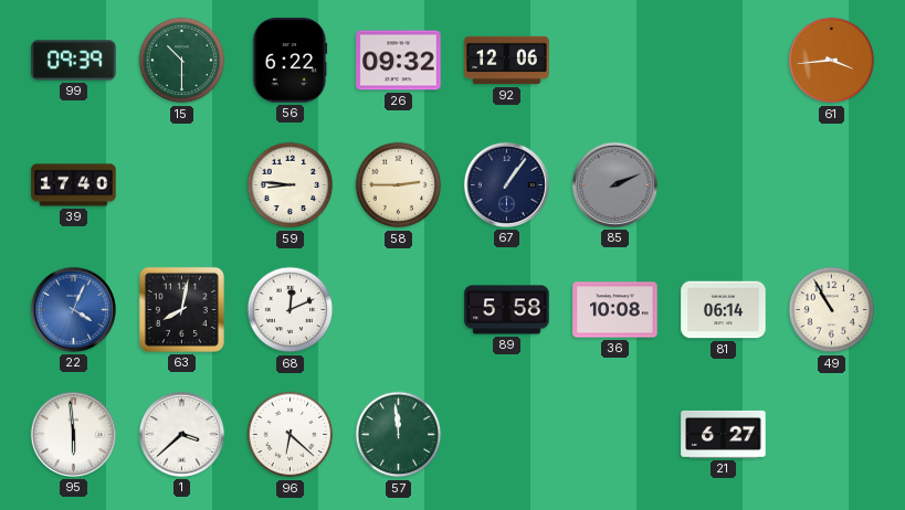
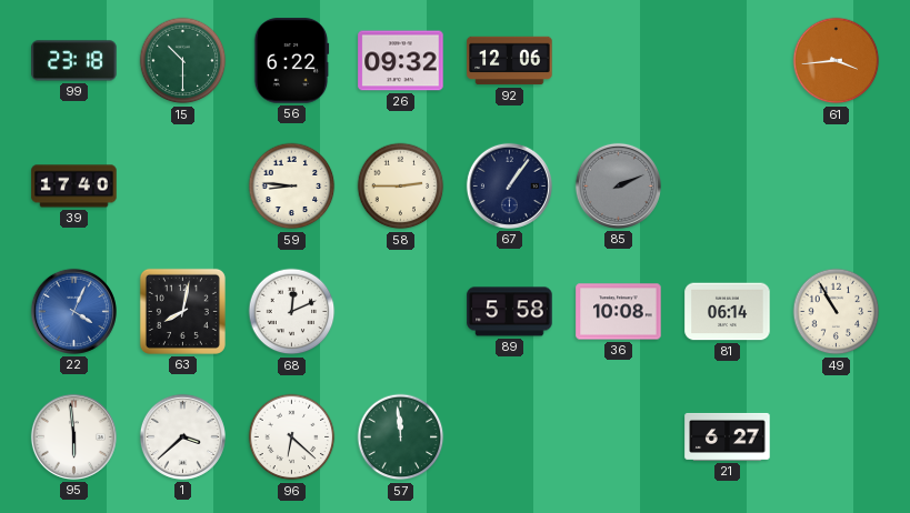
99: 09:39 -> 23:18
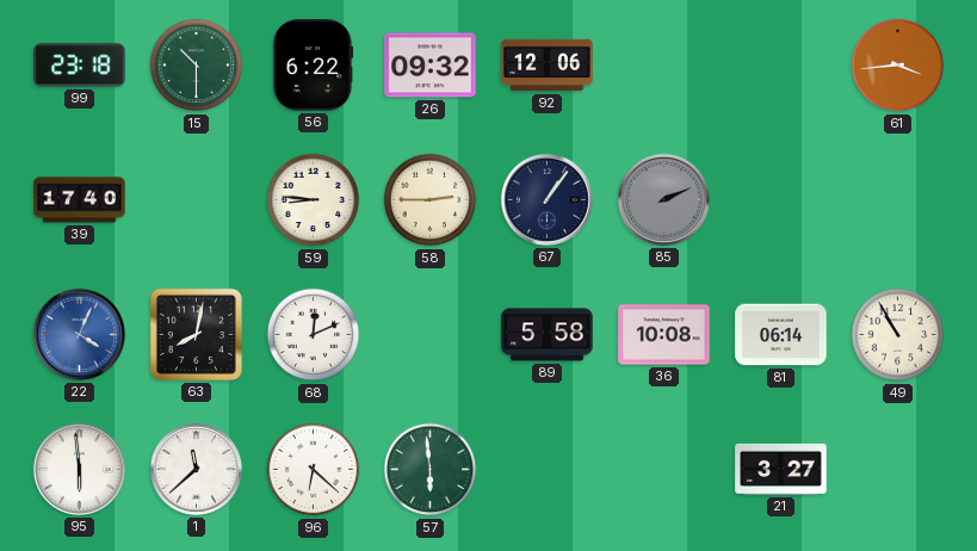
1: 3:38 -> 11:38
57: 11:59 -> 5:59
21: 6:27 -> 3:27
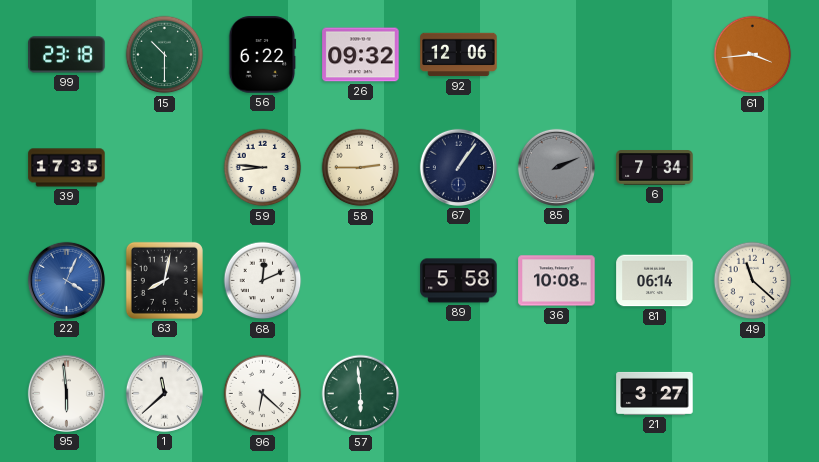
39: 17:40 -> 17:35
6: none -> 7:34
49: 10:55 -> 11:22
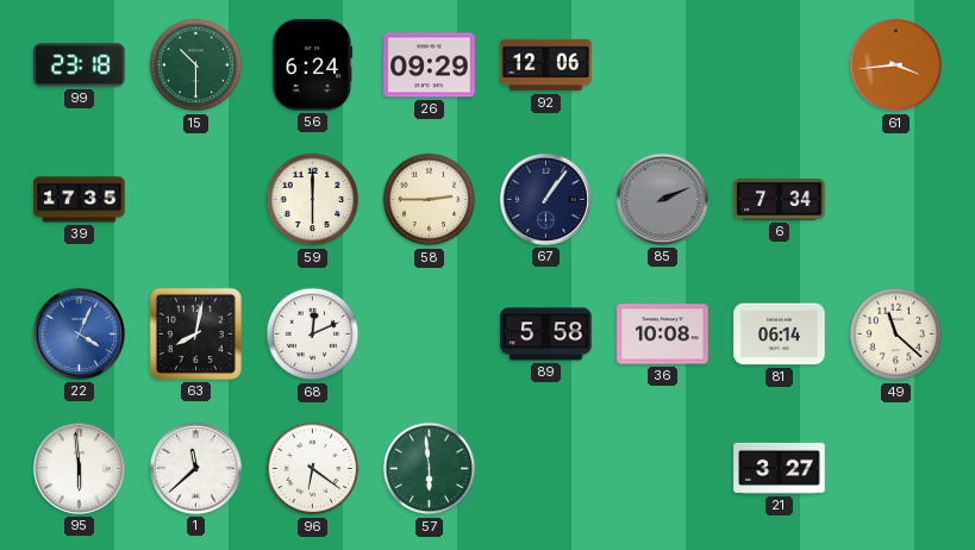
56: 6:22 -> 6:24
26: 09:32 -> 09:29
59: 8:46 -> 6:00
96: 6:22 -> 6:21
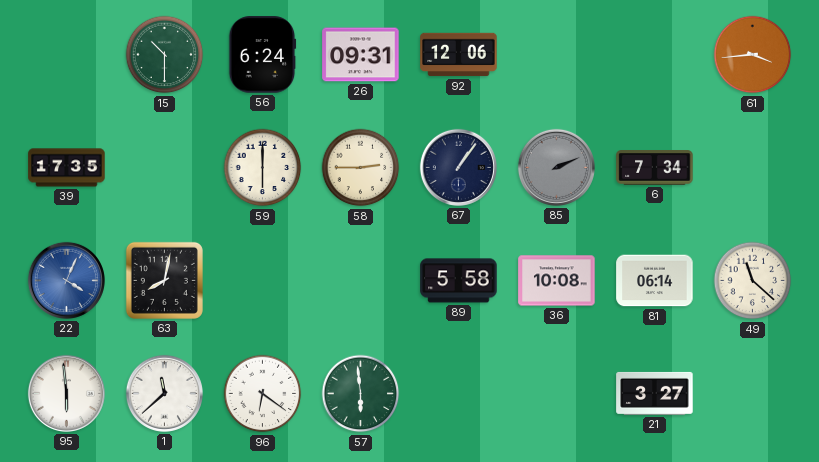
99: 23:18 -> none
26: 09:29 -> 09:31
68: 12:11 -> none
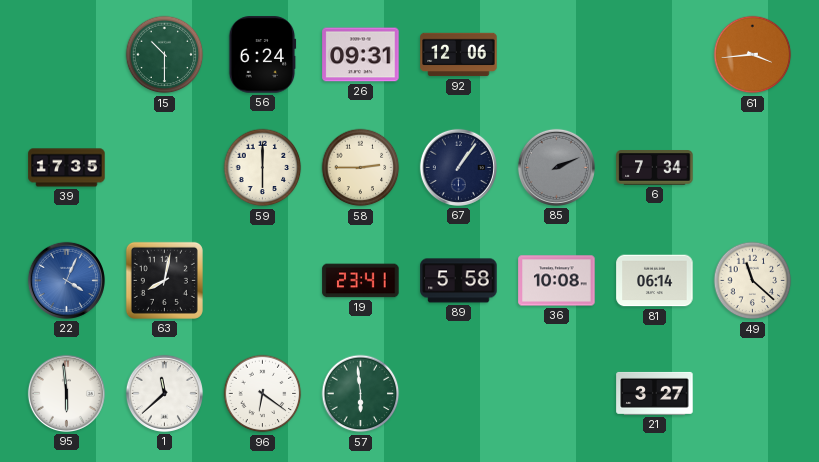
19: none -> 23:41
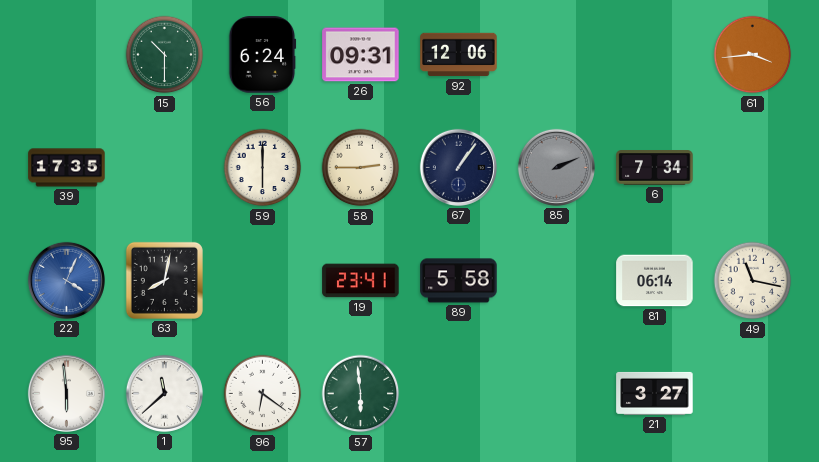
36: 10:08 -> none
49: 11:22 -> 11:17
